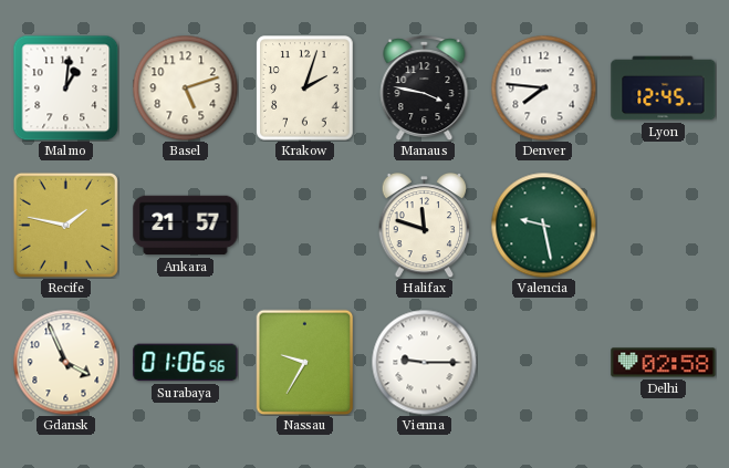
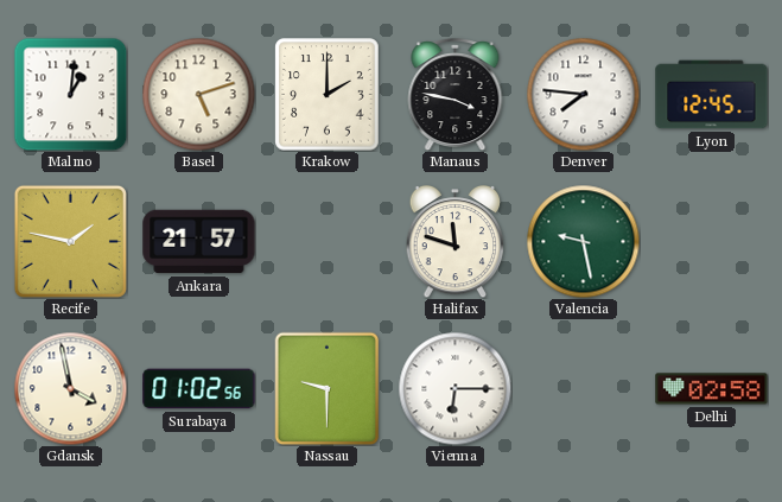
Krakow: 2:03 -> 2:00
Gdansk: 3:56 -> 3:58
Surabaya: 01:06 -> 01:02
Nassau: 9:35 -> 9:30
Vienna: 9:15 -> 6:15
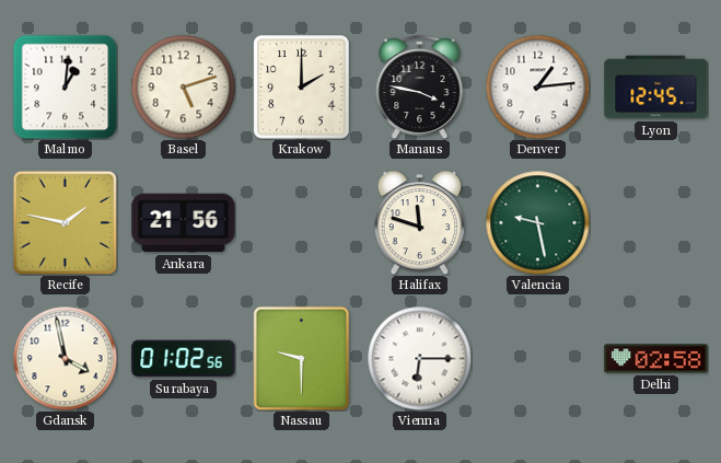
Denver: 7:46 -> 1:14
Ankara: 21:57 -> 21:56
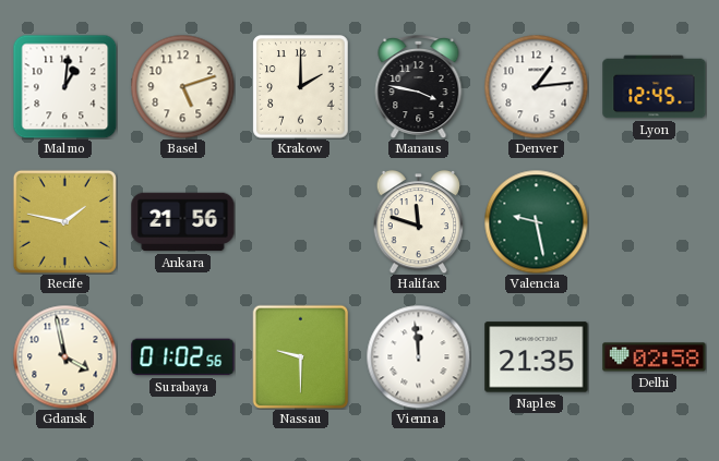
Vienna: 6:15 -> 11:59
Naples: none -> 21:35
